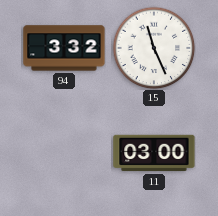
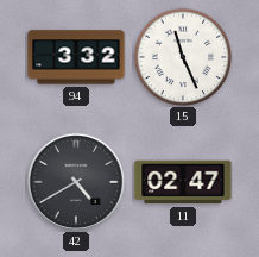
42: none -> 4:40
11: 03:00 -> 02:47
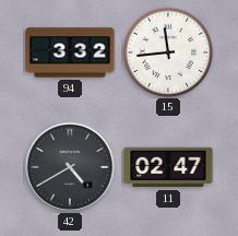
15: 11:26 -> 11:44
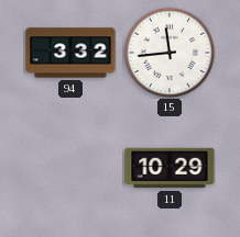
42: 4:40 -> none
11: 02:47 -> 10:29
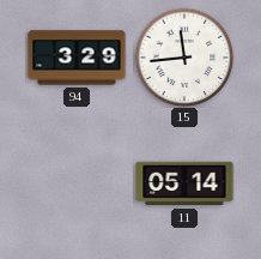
94: 3:32 -> 3:29
11: 10:29 -> 05:14
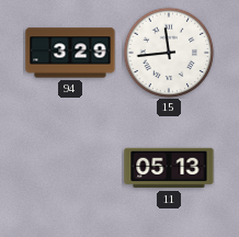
11: 05:14 -> 05:13
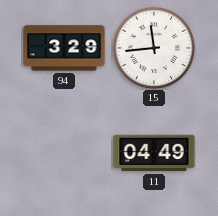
11: 05:13 -> 04:49
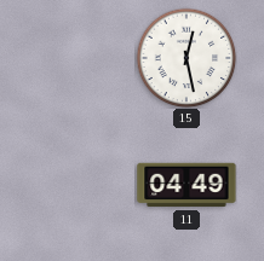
94: 3:29 -> none
15: 11:44 -> 12:28
